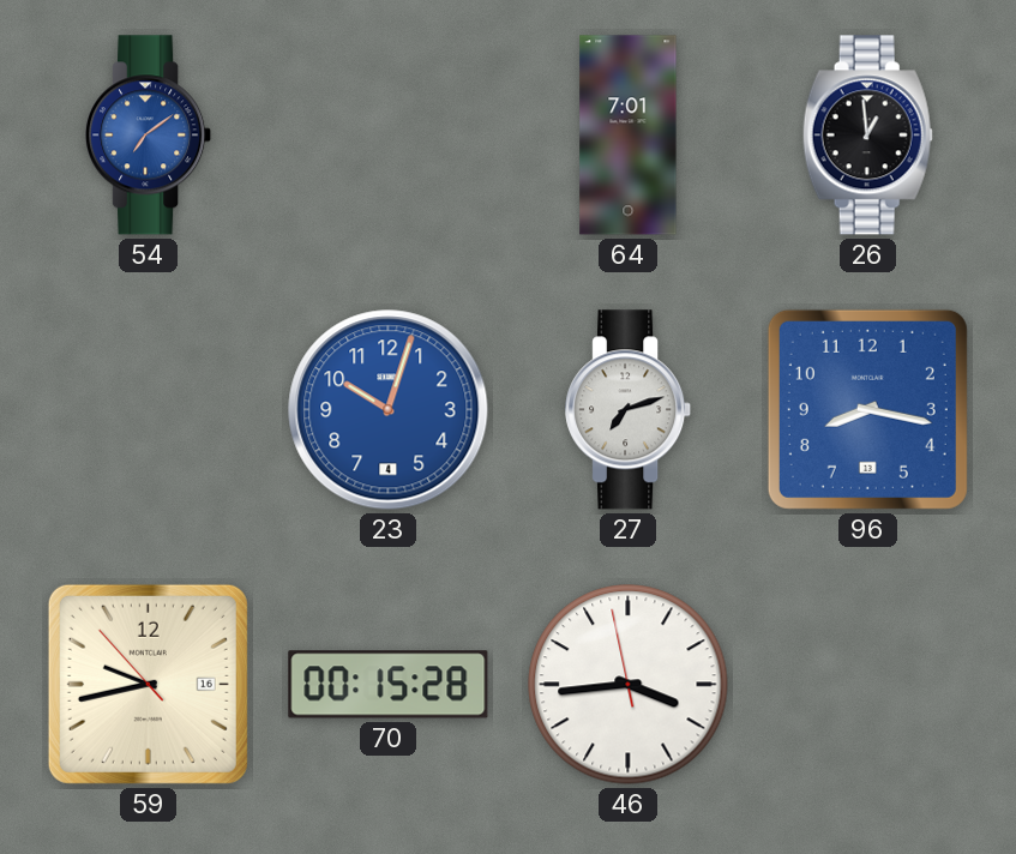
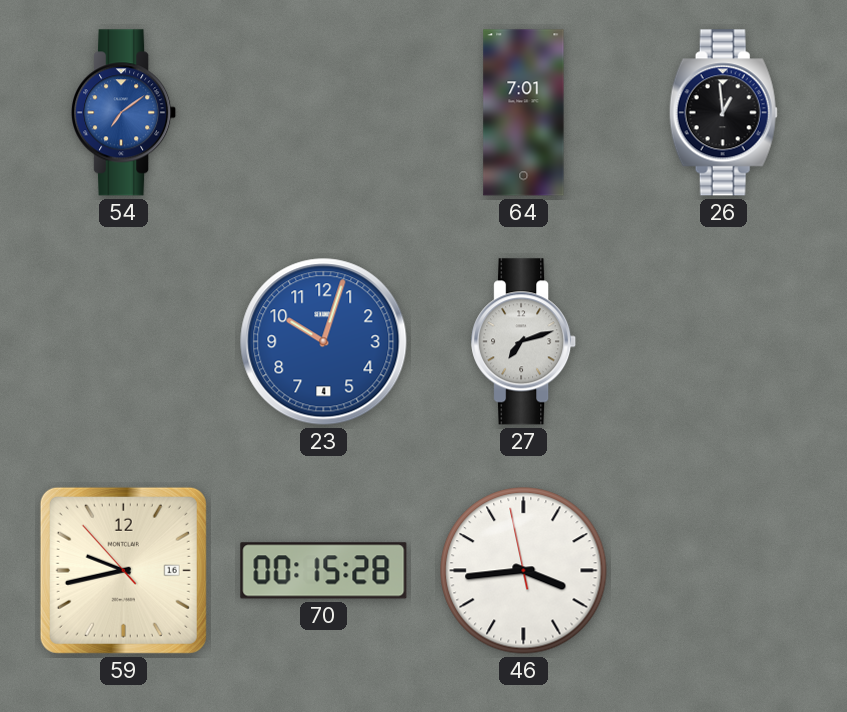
96: 8:17 -> none
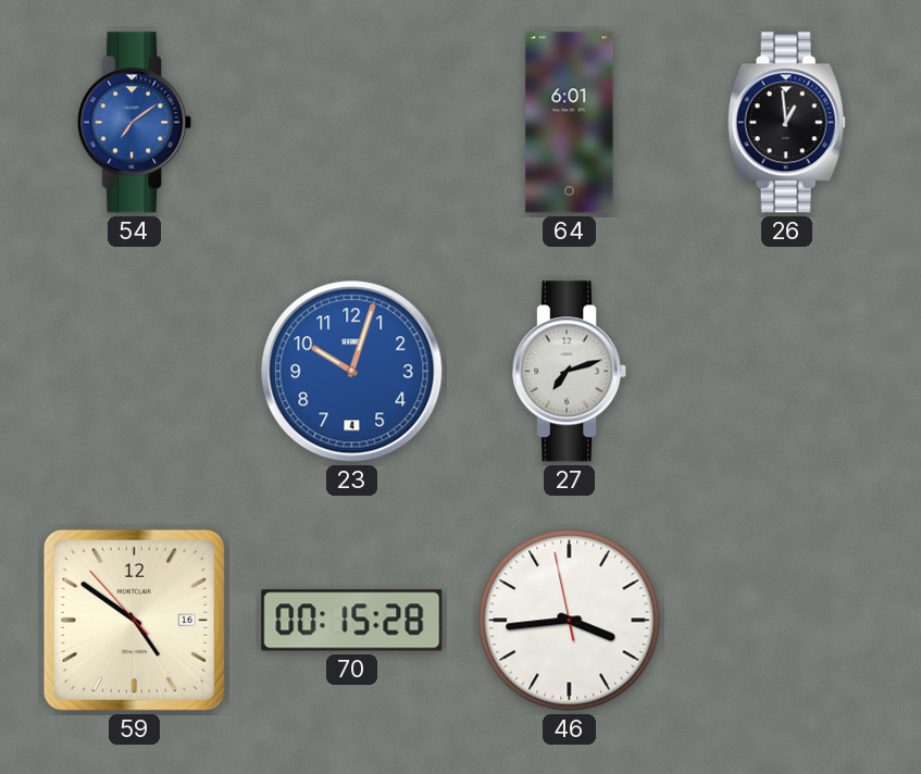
64: 7:01 -> 6:01
59: 9:42 -> 4:50
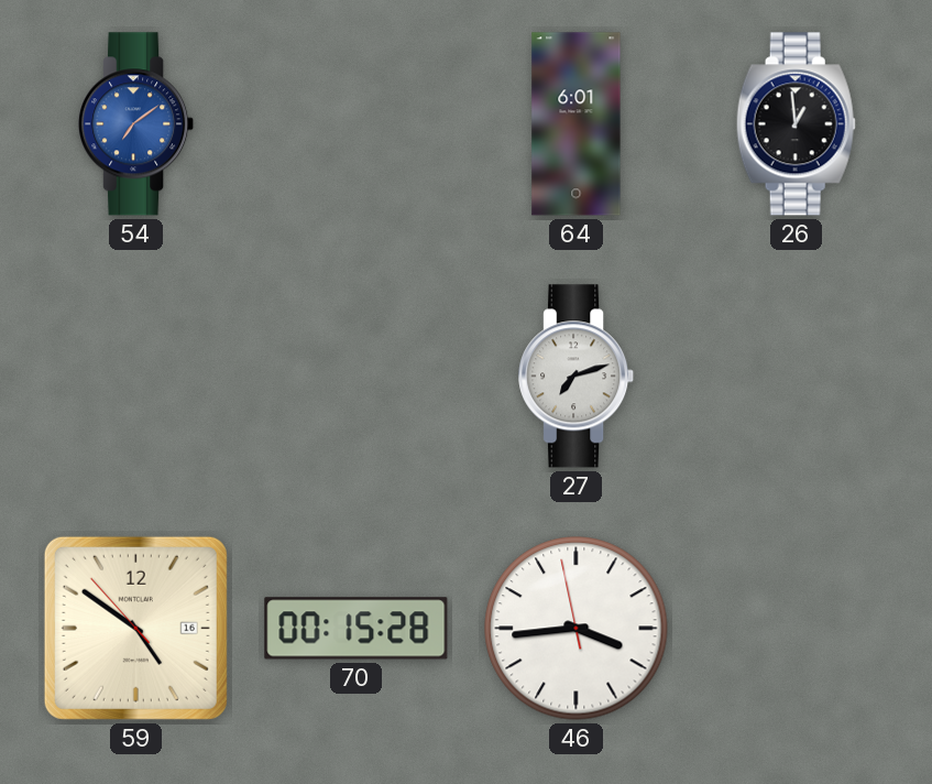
23: 10:03 -> none
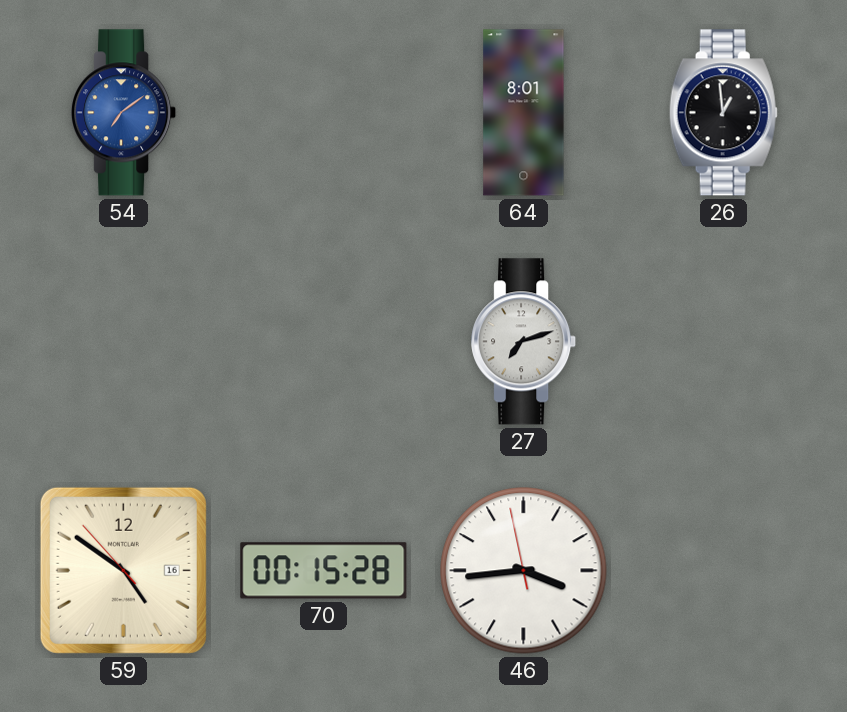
64: 6:01 -> 8:01
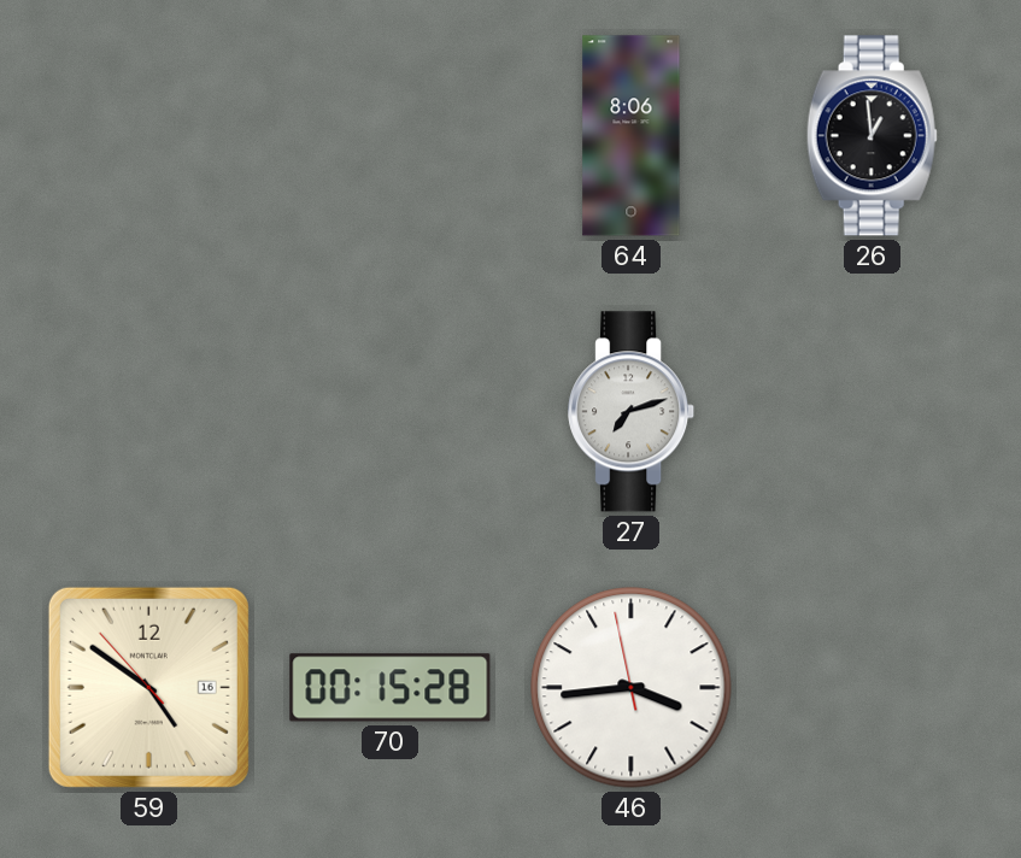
54: 7:09 -> none
64: 8:01 -> 8:06
